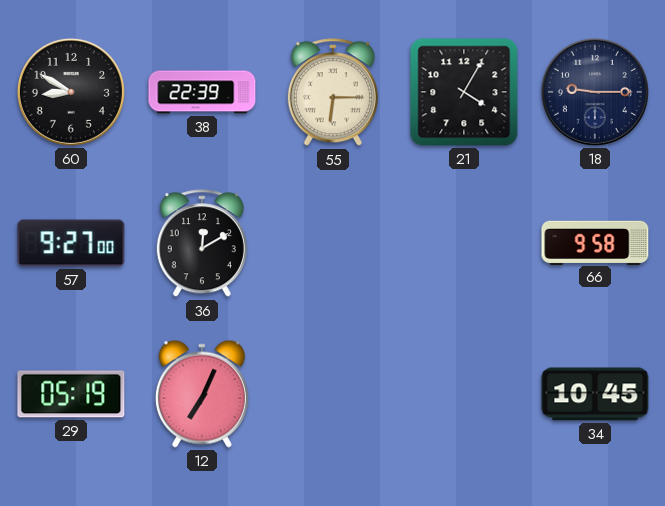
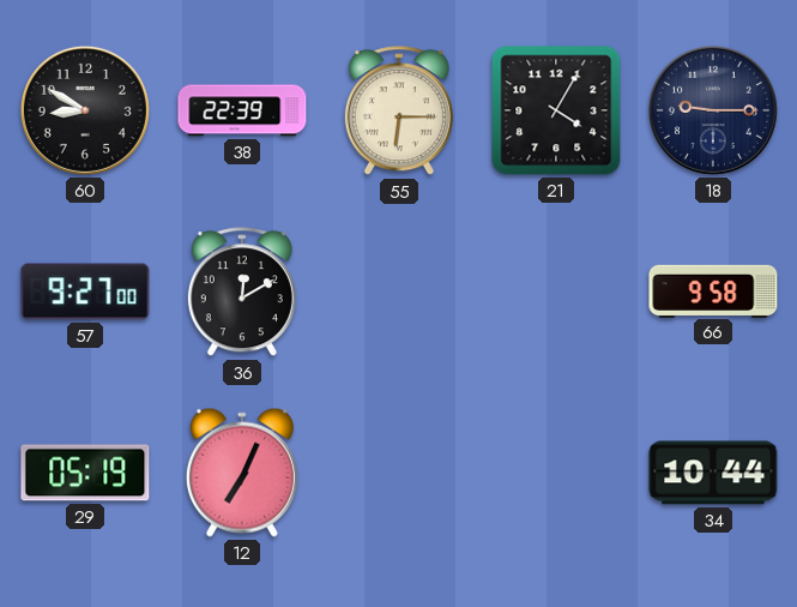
34: 10:45 -> 10:44
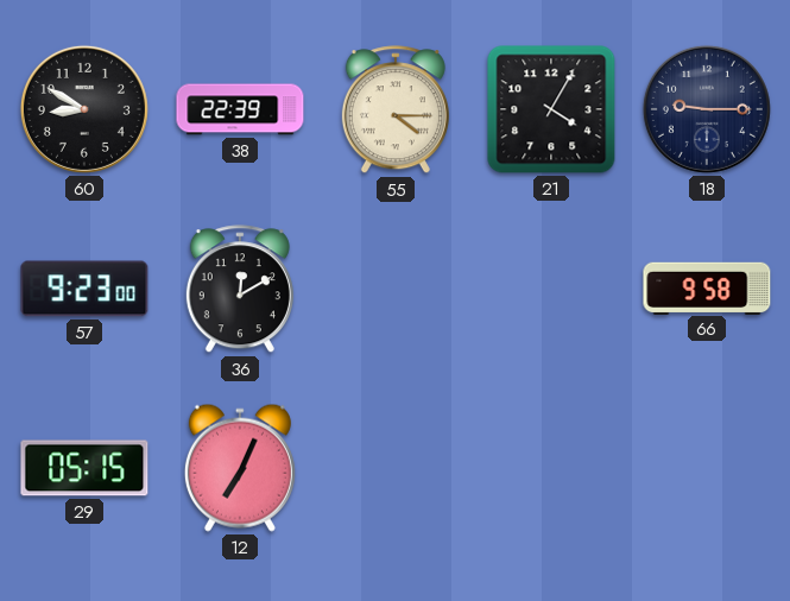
55: 6:15 -> 4:15
57: 9:27 -> 9:23
29: 05:19 -> 05:15
34: 10:44 -> none
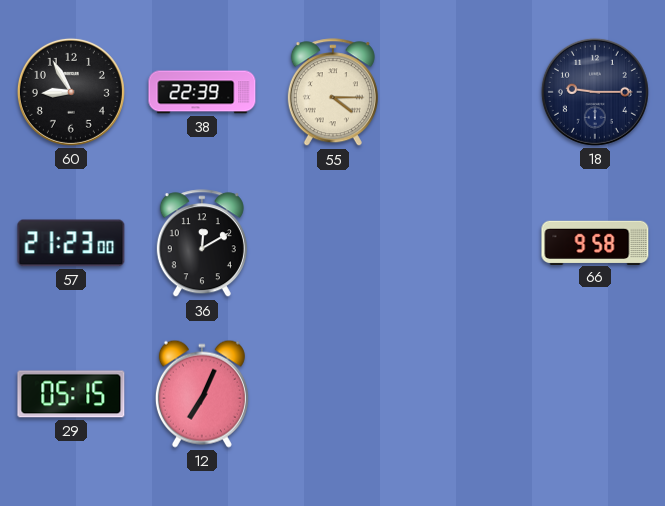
60: 8:50 -> 8:55
21: 4:05 -> none
57: 9:23 -> 21:23
